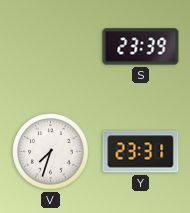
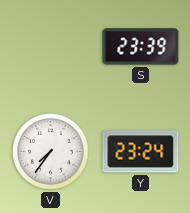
V: 7:33 -> 7:36
Y: 23:31 -> 23:24
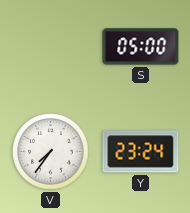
S: 23:39 -> 05:00
